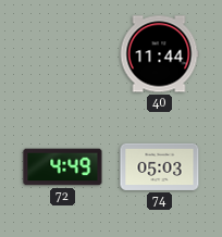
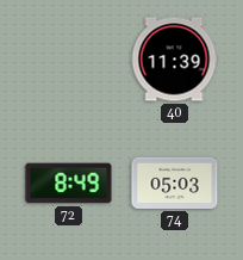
40: 11:44 -> 11:39
72: 4:49 -> 8:49
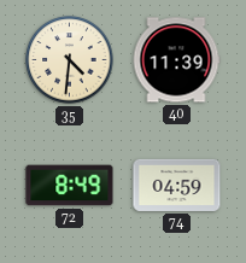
35: none -> 4:31
74: 05:03 -> 04:59
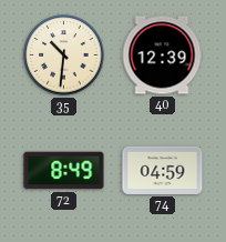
35: 4:31 -> 10:31
40: 11:39 -> 12:39
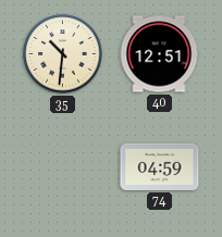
40: 12:39 -> 12:51
72: 8:49 -> none
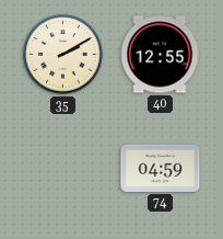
35: 10:31 -> 2:10
40: 12:51 -> 12:55
